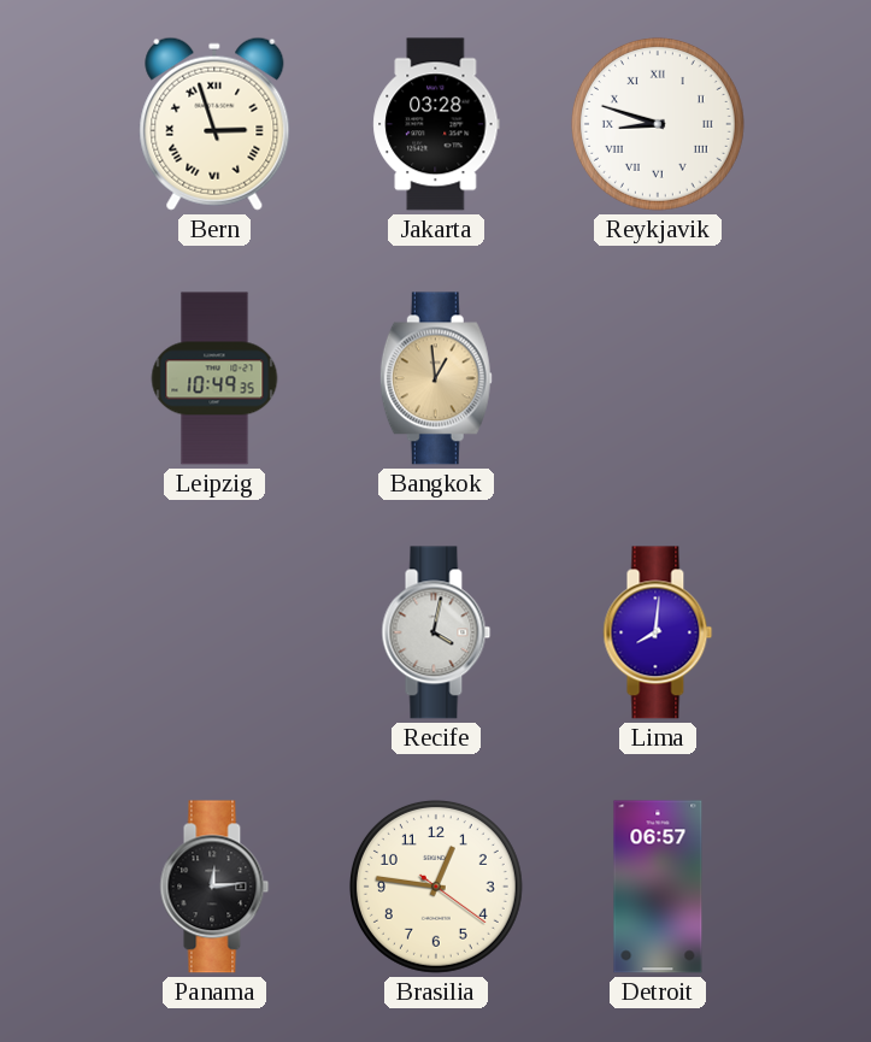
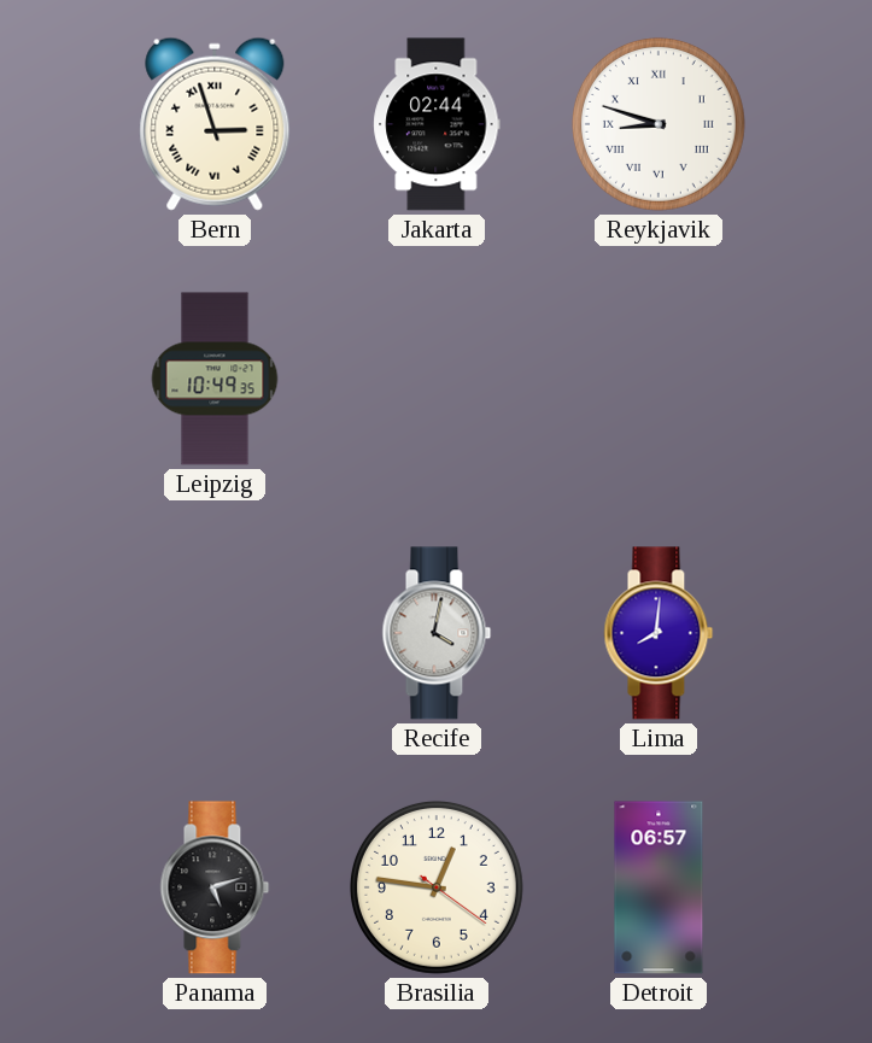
Jakarta: 03:28 -> 02:44
Bangkok: 12:59 -> none
Panama: 12:14 -> 5:12
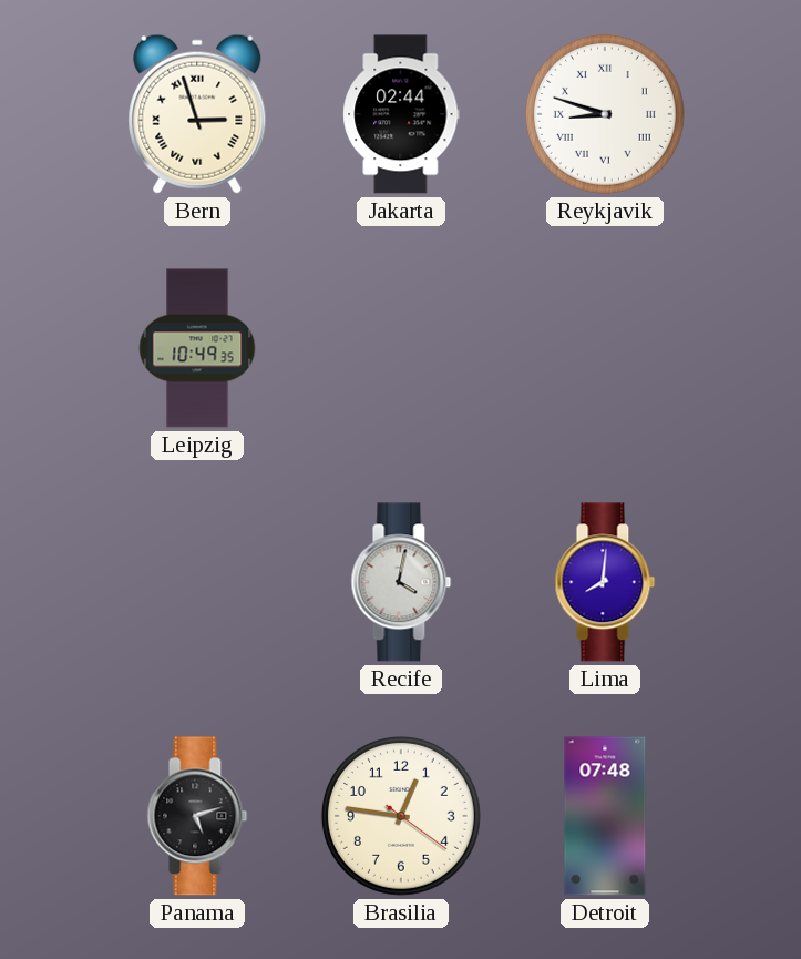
Detroit: 06:57 -> 07:48
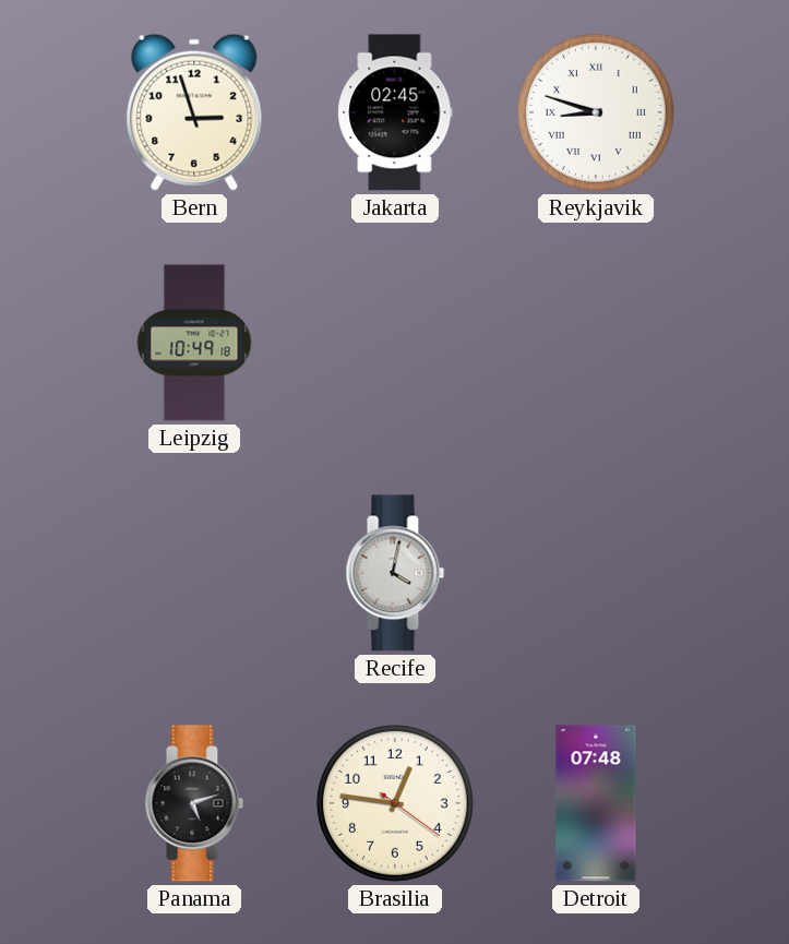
Bern numerals: Roman -> Arabic
Jakarta: 02:44 -> 02:45
Leipzig: 10:49:35 -> 10:49:18
Lima: 8:01 -> none
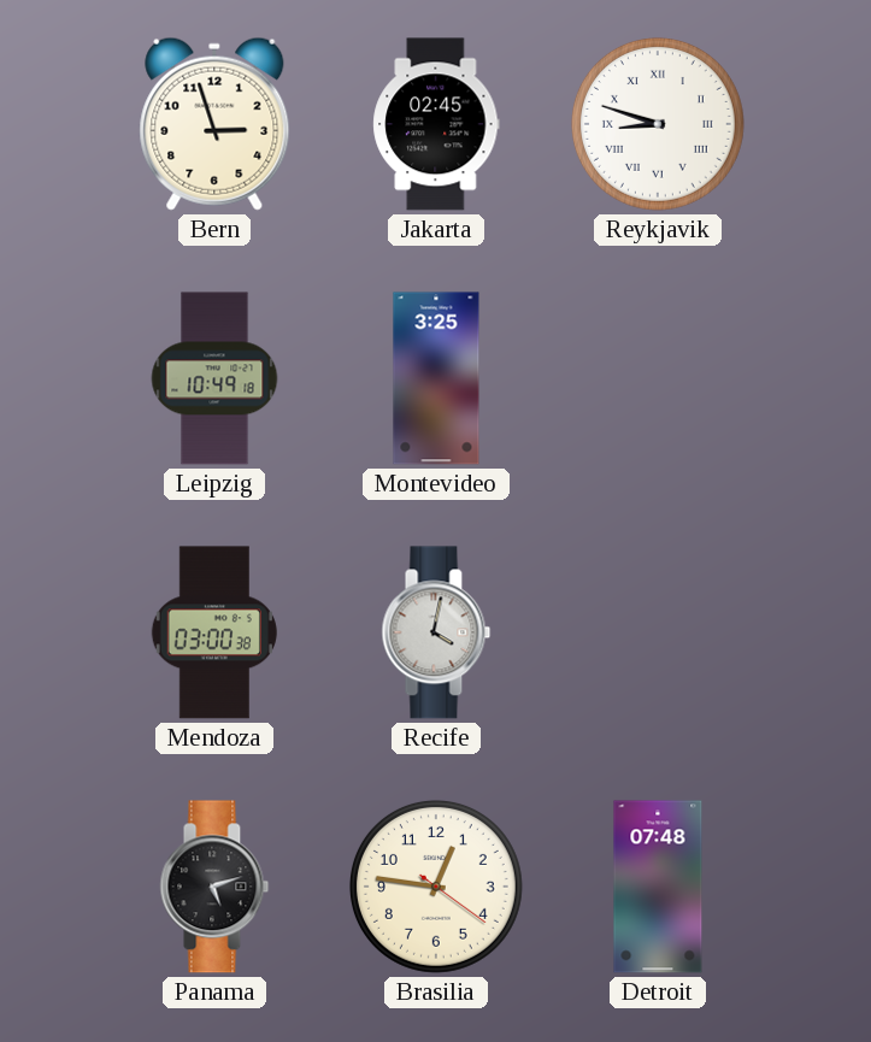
Montevideo: none -> 3:25
Mendoza: none -> 03:00
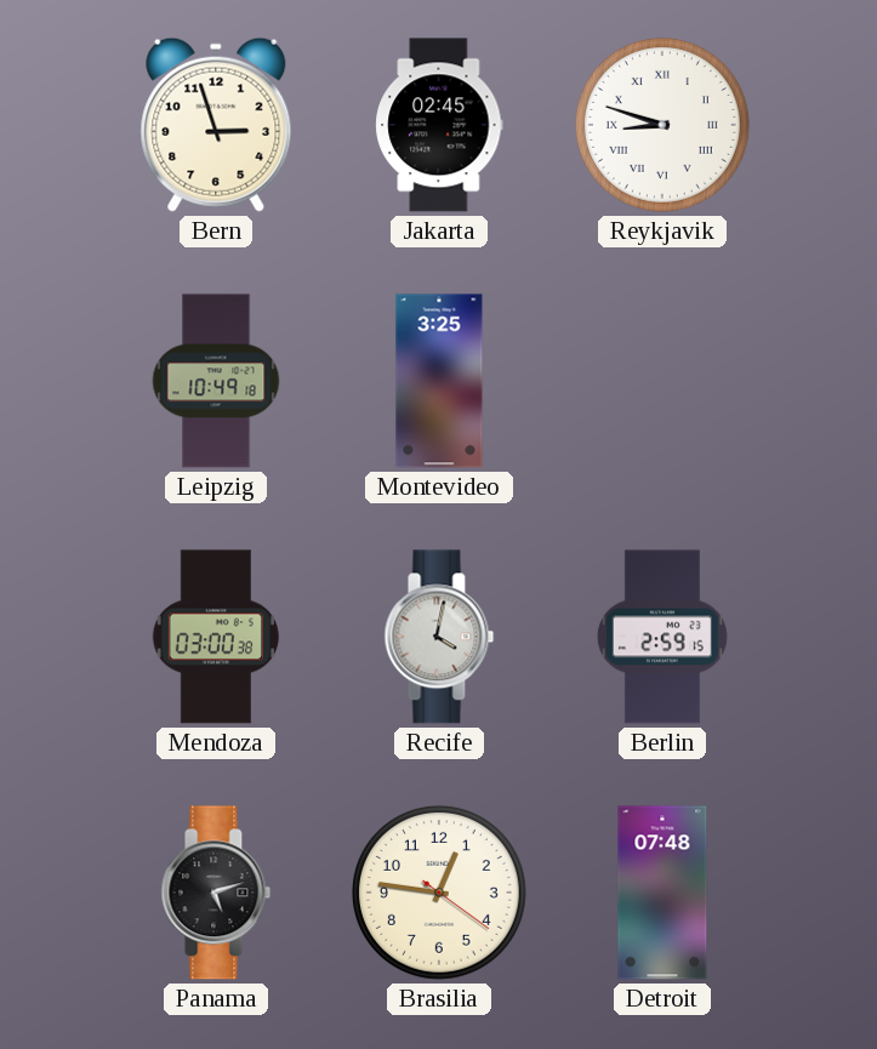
Berlin: none -> 2:59
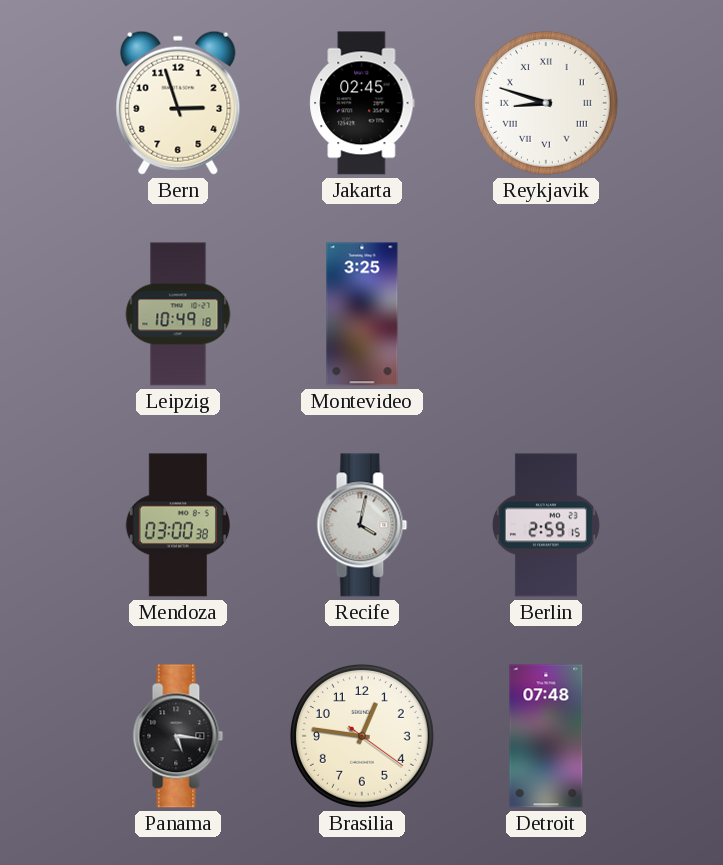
Panama: 5:12 -> 5:16
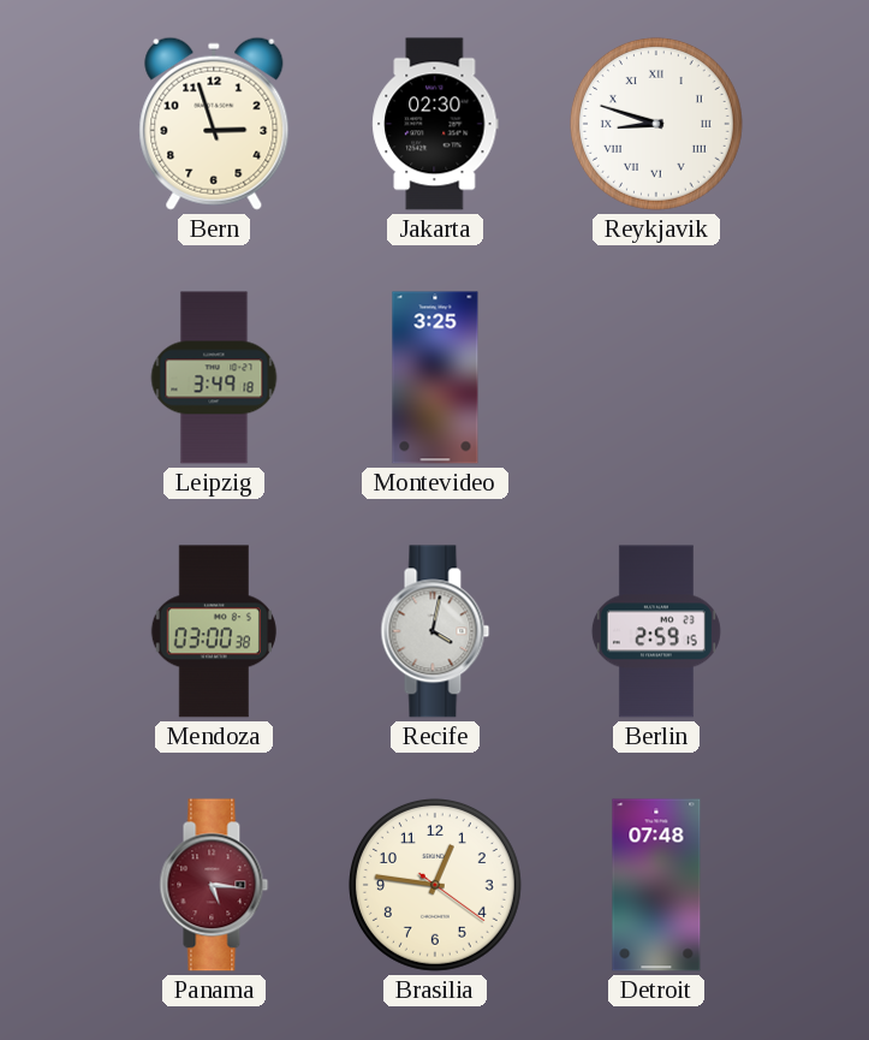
Jakarta: 02:45 -> 02:30
Leipzig: 10:49 -> 3:49
Panama dial: black -> burgundy
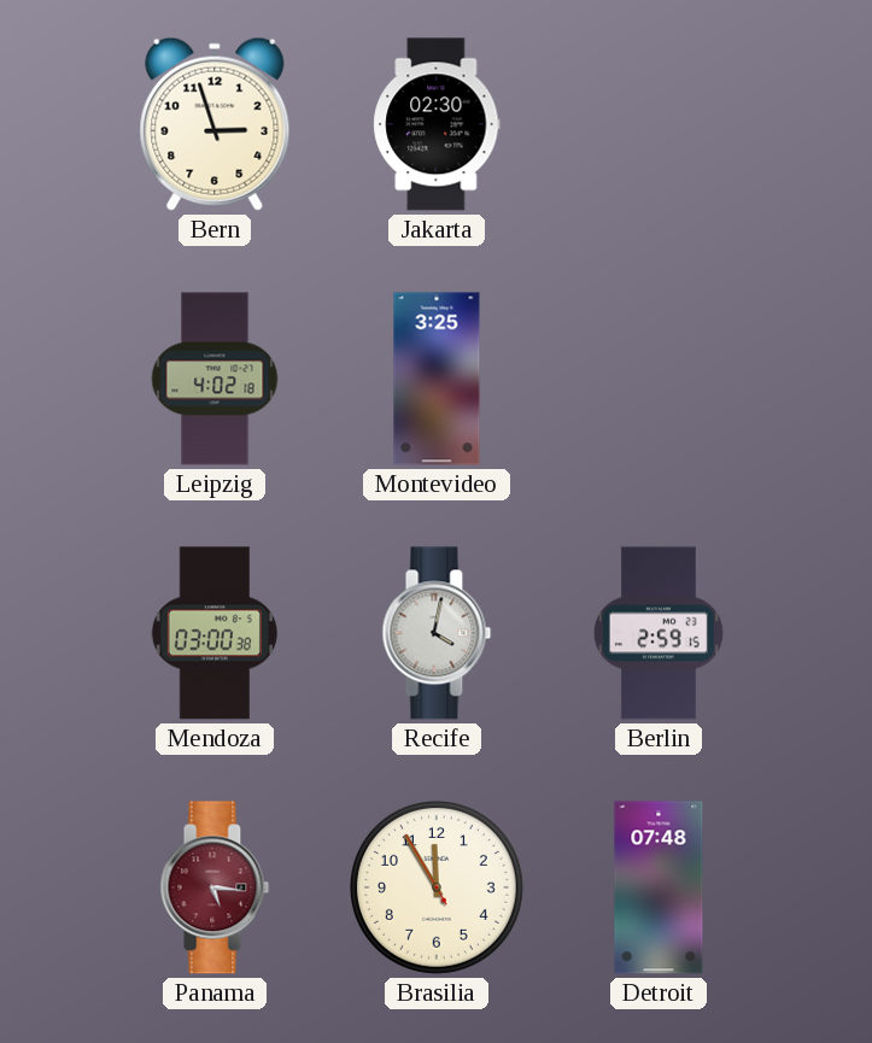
Reykjavik: 8:48 -> none
Leipzig: 3:49 -> 4:02
Brasilia: 12:46 -> 11:54
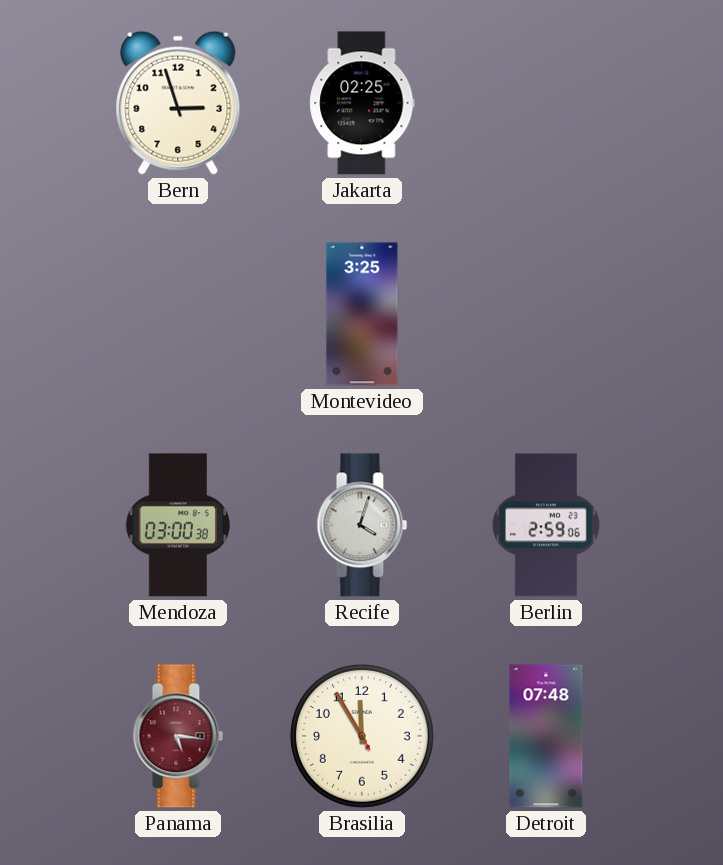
Jakarta: 02:30 -> 02:25
Leipzig: 4:02 -> none
Recife: 4:02 -> 4:03
Berlin: 2:59:15 -> 2:59:06
